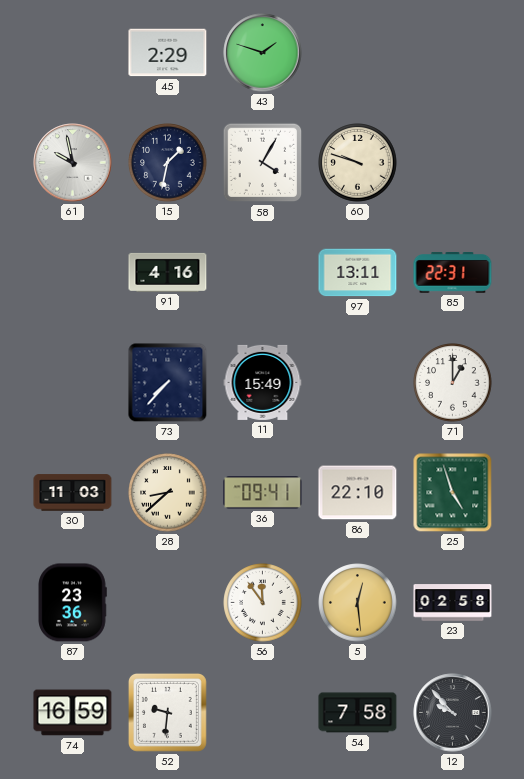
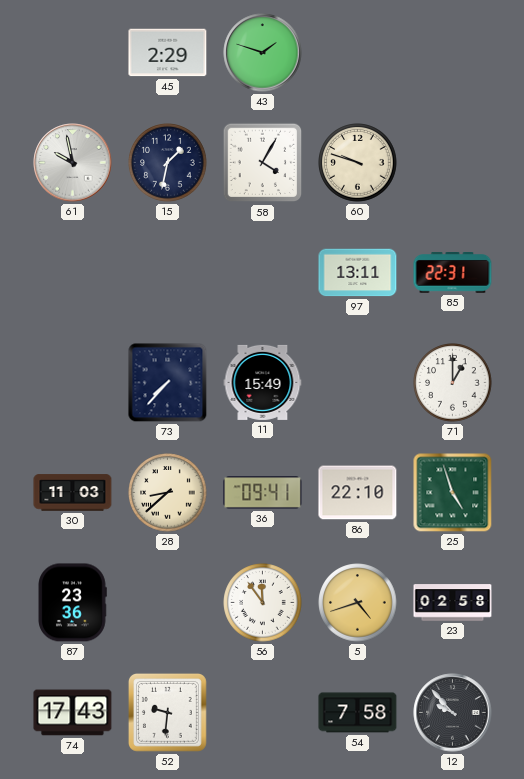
91: 4:16 -> none
5: 12:29 -> 4:42
74: 16:59 -> 17:43
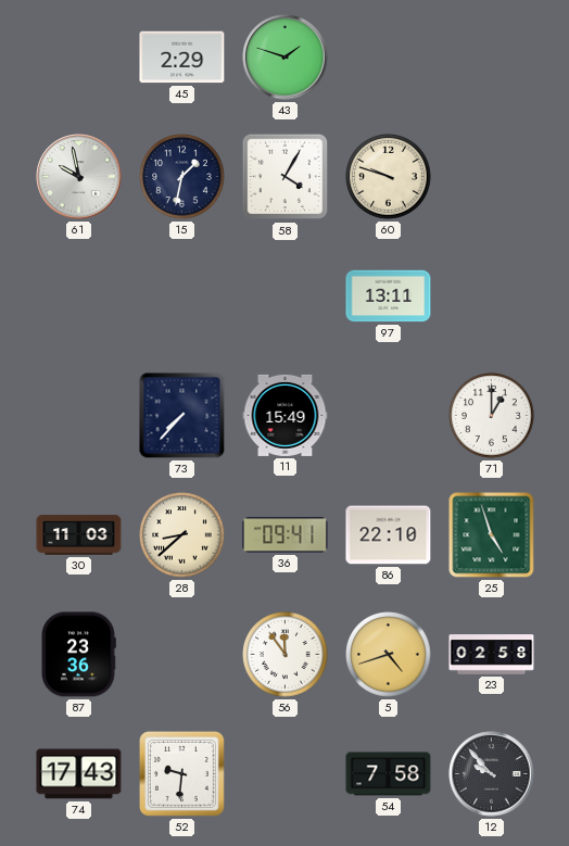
85: 22:31 -> none
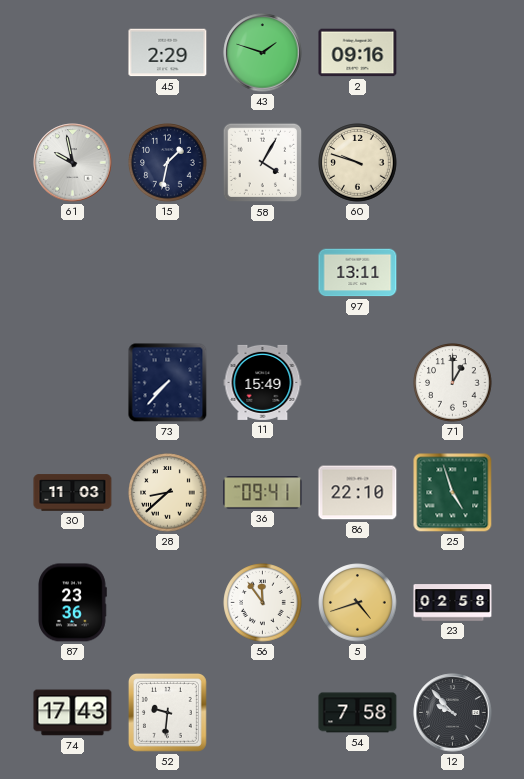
2: none -> 09:16
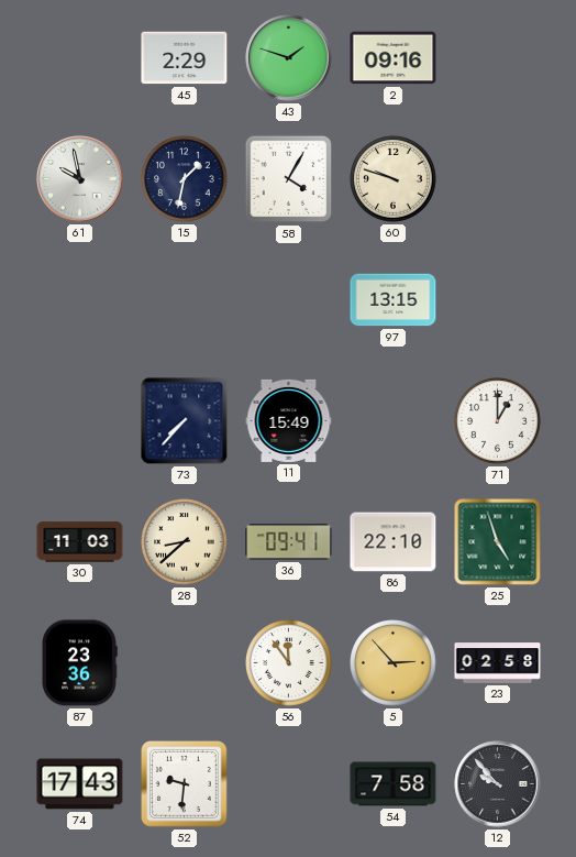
97: 13:11 -> 13:15
5: 4:42 -> 2:53
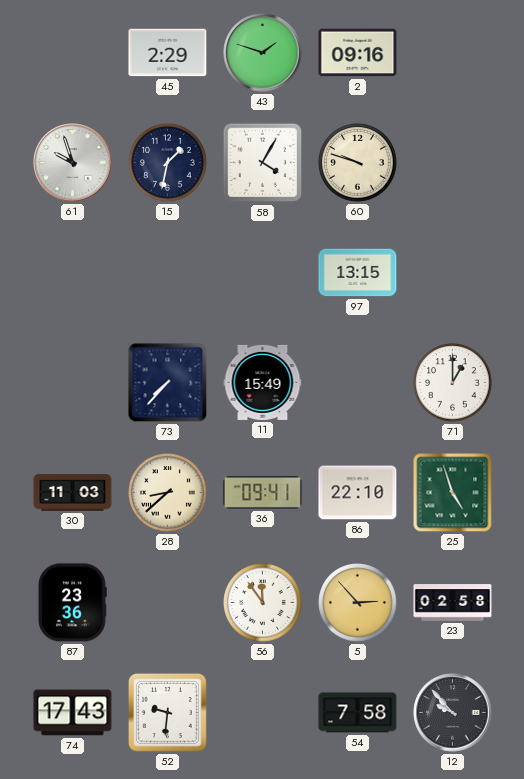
61: 9:58 -> 9:57
